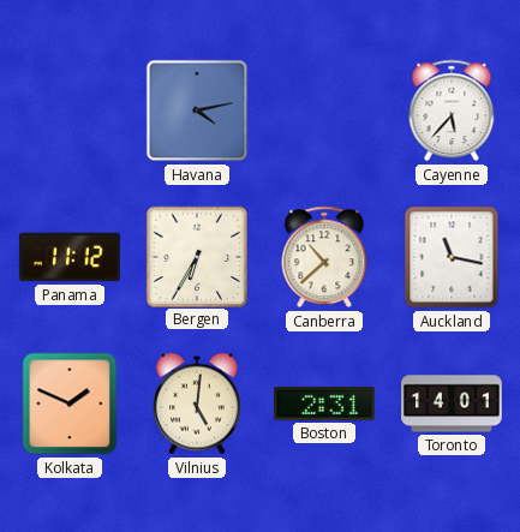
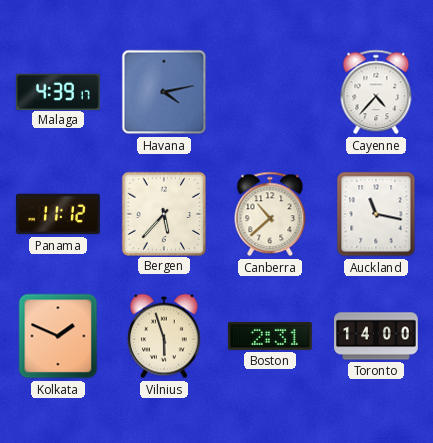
Malaga: none -> 4:39
Cayenne: 5:37 -> 4:37
Bergen: 6:35 -> 5:37
Vilnius: 5:01 -> 5:57
Toronto: 14:01 -> 14:00
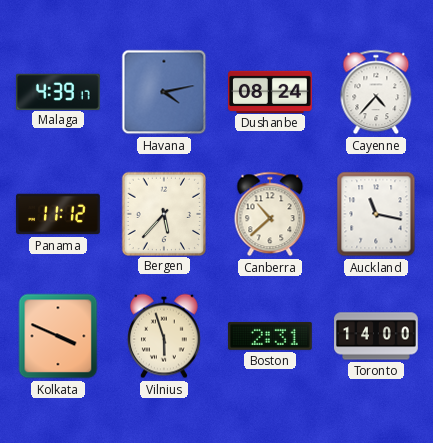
Dushanbe: none -> 08:24
Kolkata: 1:49 -> 3:49
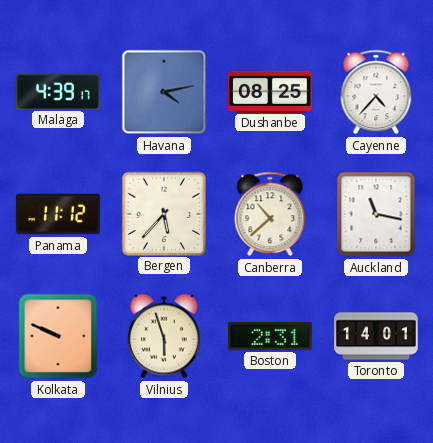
Dushanbe: 08:24 -> 08:25
Kolkata: 3:49 -> 9:49
Toronto: 14:00 -> 14:01
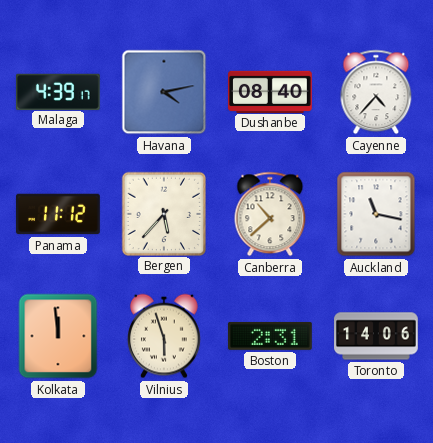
Dushanbe: 08:25 -> 08:40
Kolkata: 9:49 -> 11:59
Toronto: 14:01 -> 14:06
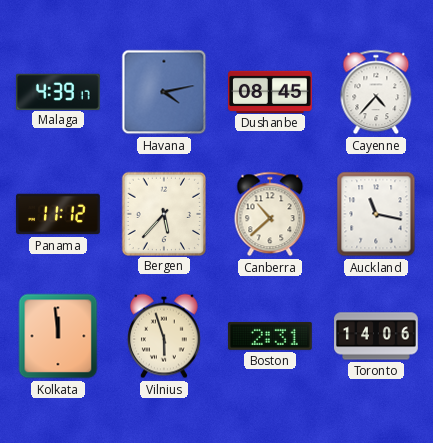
Dushanbe: 08:40 -> 08:45
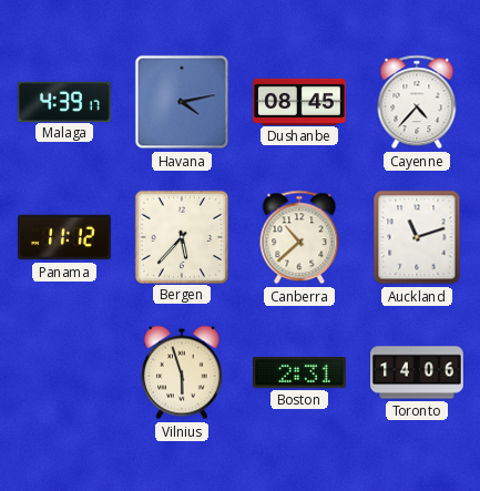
Auckland: 11:17 -> 11:12
Kolkata: 11:59 -> none
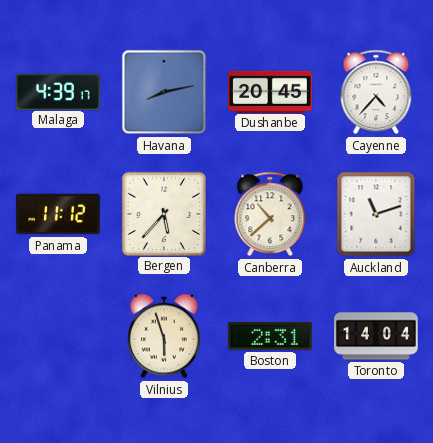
Havana: 4:13 -> 8:13
Dushanbe: 08:45 -> 20:45
Toronto: 14:06 -> 14:04
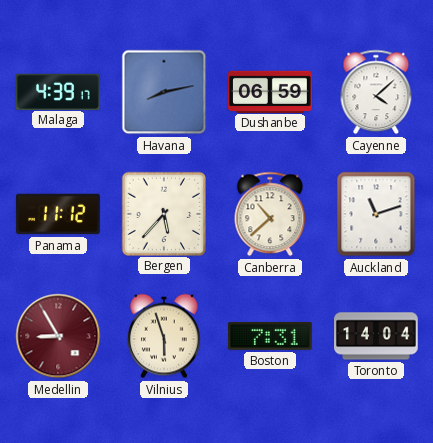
Dushanbe: 20:45 -> 06:59
Cayenne: 4:37 -> 4:08
Medellin: none -> 8:55
Boston: 2:31 -> 7:31
